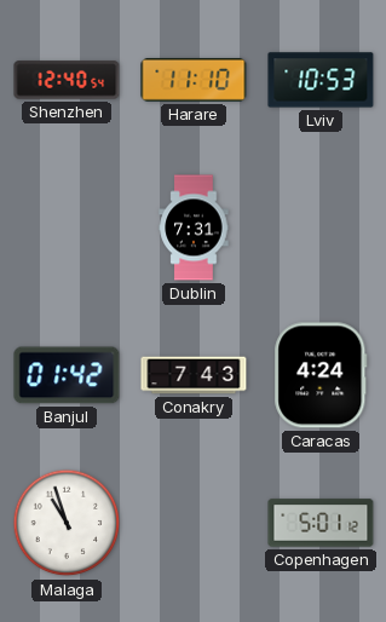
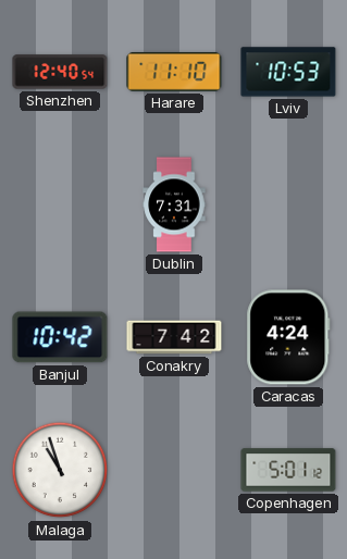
Banjul: 01:42 -> 10:42
Conakry: 7:43 -> 7:42
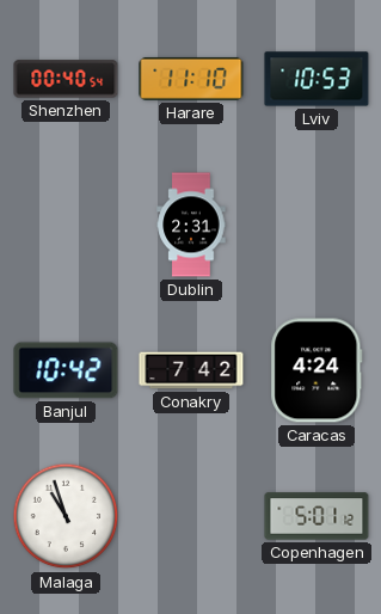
Shenzhen: 12:40 -> 00:40
Dublin: 7:31 -> 2:31
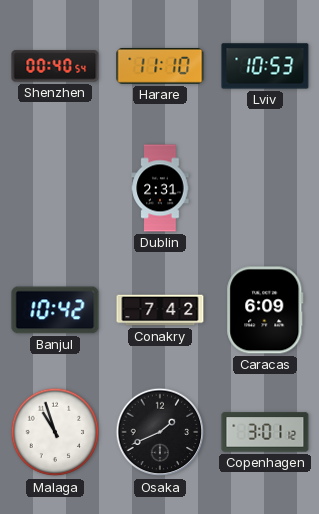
Caracas: 4:24 -> 6:09
Osaka: none -> 1:41
Copenhagen: 5:01 -> 3:01
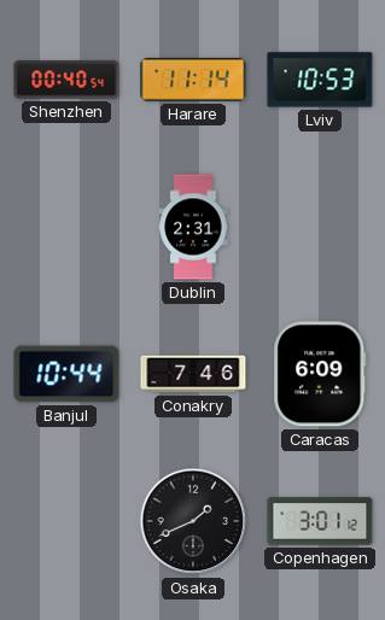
Harare: 11:10 -> 11:14
Banjul: 10:42 -> 10:44
Conakry: 7:42 -> 7:46
Malaga: 10:57 -> none
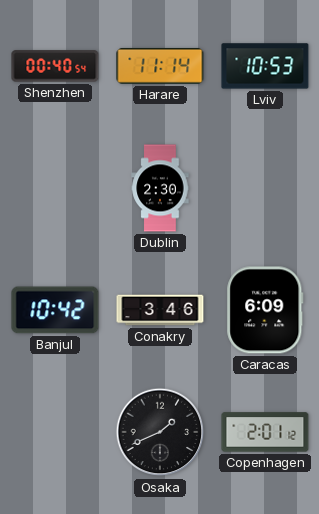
Dublin: 2:31 -> 2:30
Banjul: 10:44 -> 10:42
Conakry: 7:46 -> 3:46
Copenhagen: 3:01 -> 2:01
